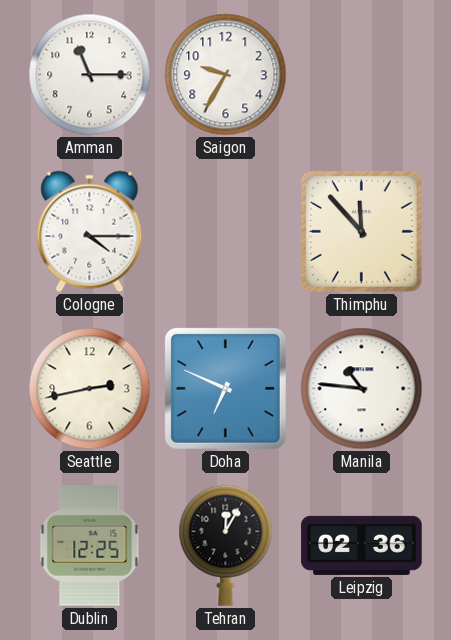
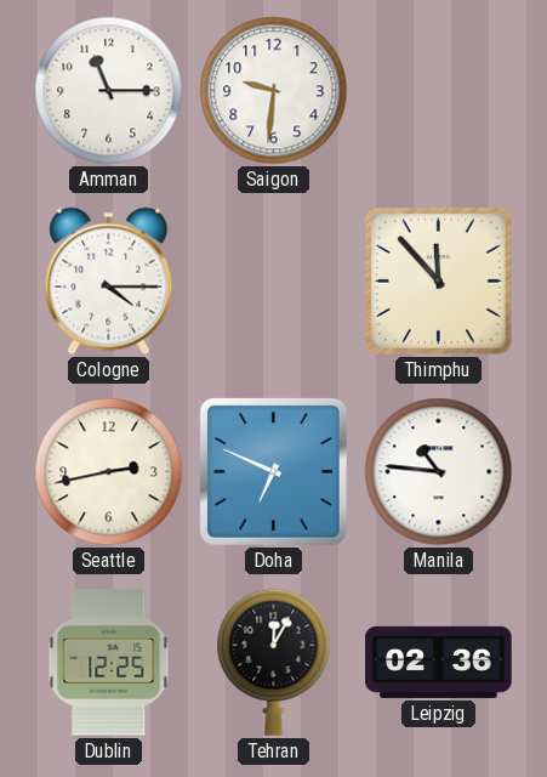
Saigon: 9:35 -> 9:31
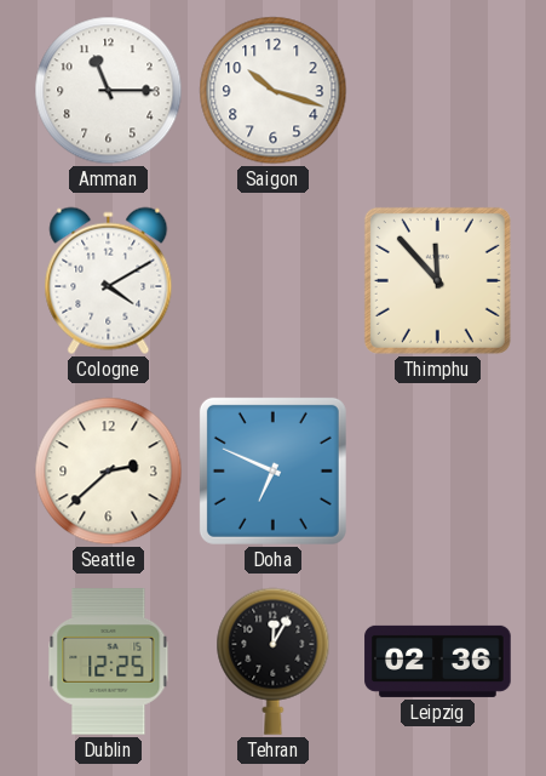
Saigon: 9:31 -> 10:18
Cologne: 4:15 -> 4:10
Seattle: 2:43 -> 2:38
Manila: 10:46 -> none
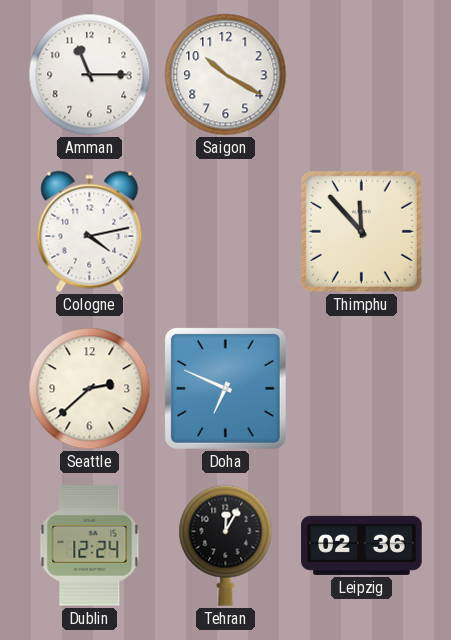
Saigon: 10:18 -> 10:20
Cologne: 4:10 -> 4:13
Dublin: 12:25 -> 12:24
